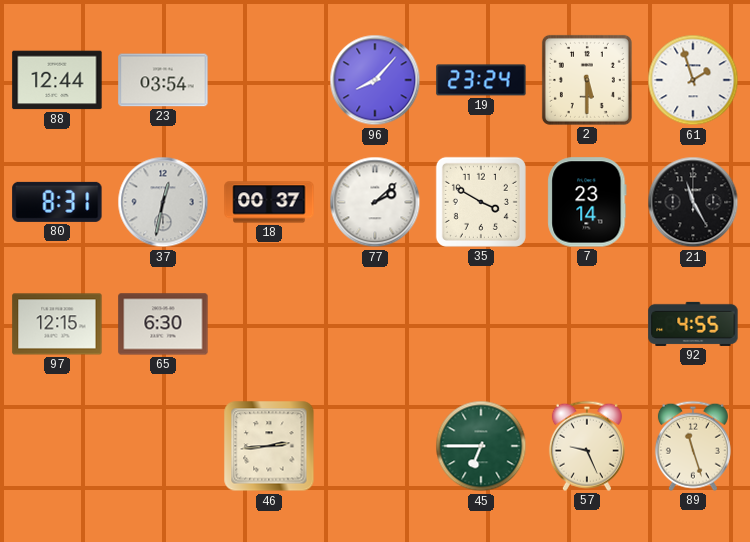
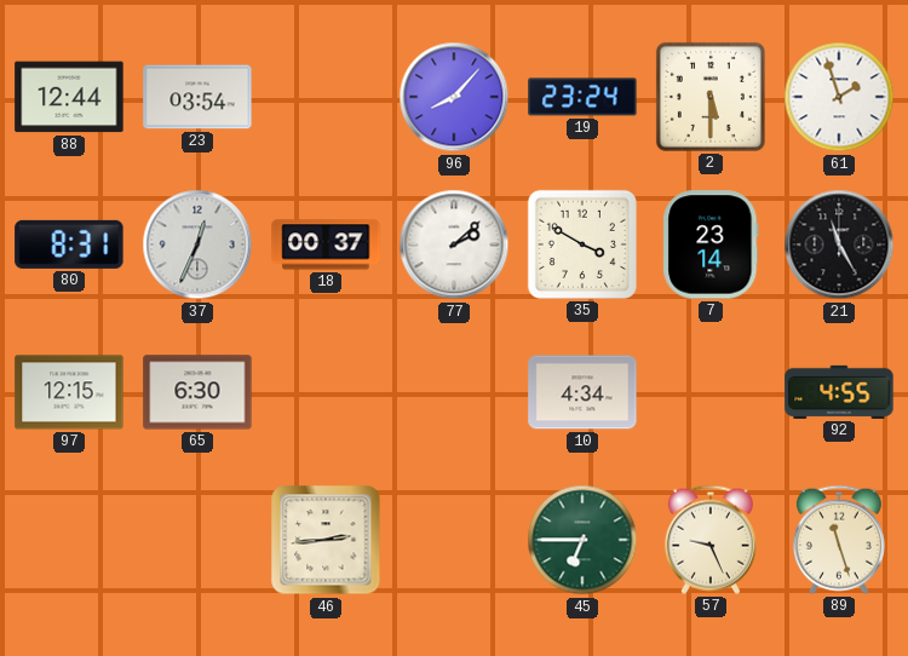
37: 12:32 -> 12:34
10: none -> 4:34
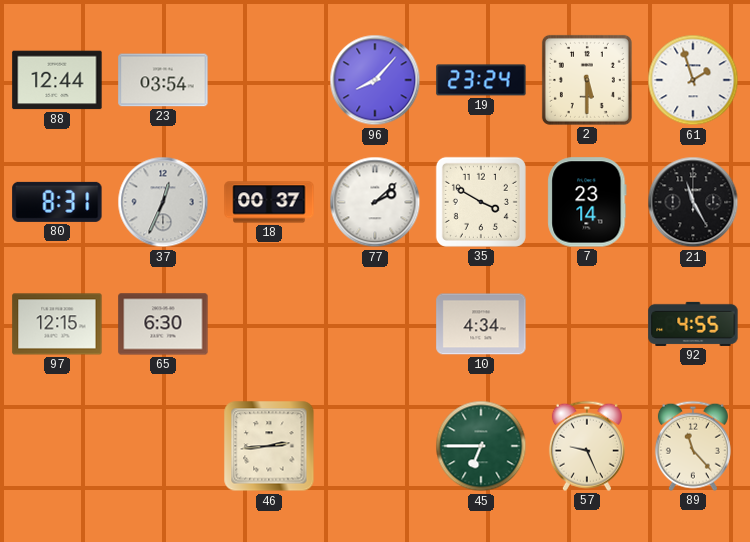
89: 11:27 -> 11:23
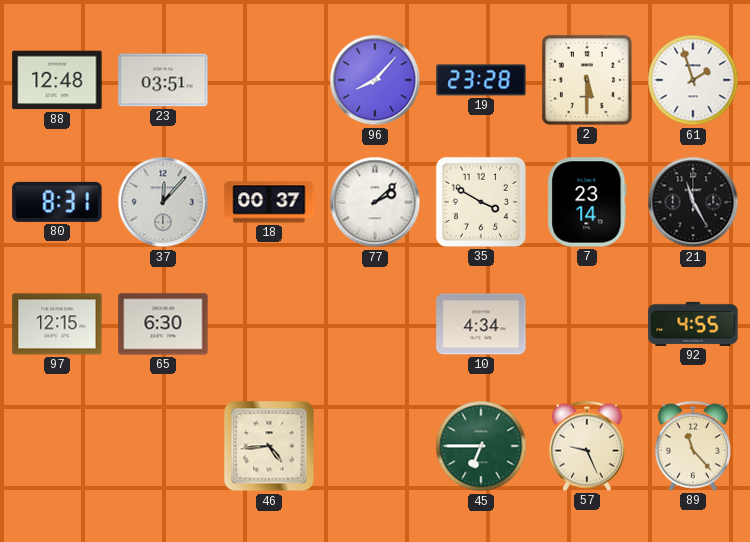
88: 12:44 -> 12:48
23: 03:54 -> 03:51
19: 23:24 -> 23:28
37: 12:34 -> 12:07
46: 2:44 -> 4:44
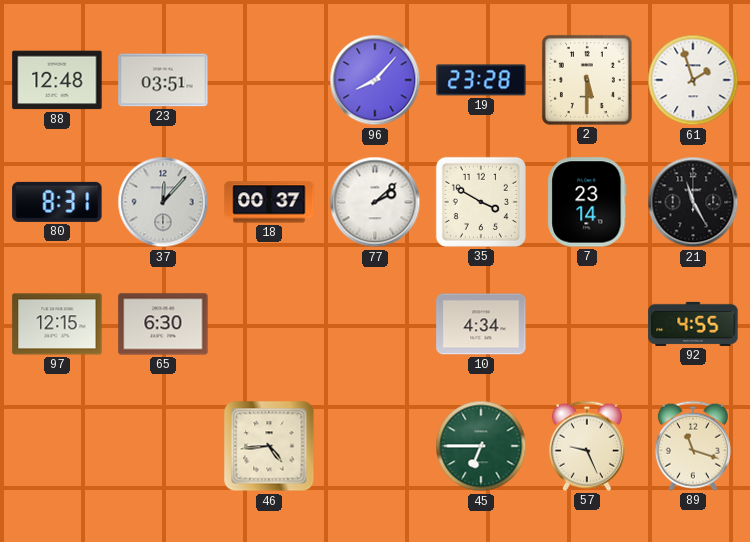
89: 11:23 -> 11:18
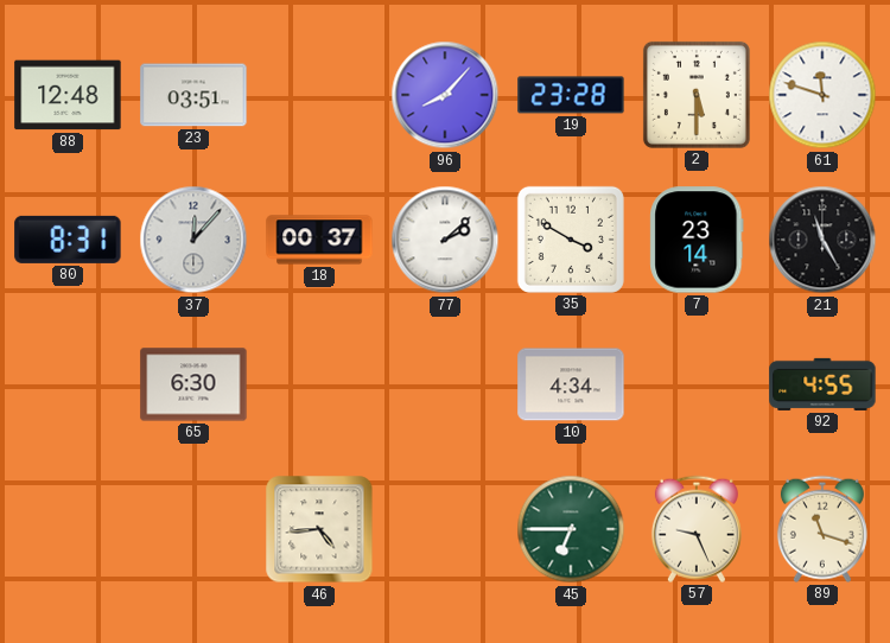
61: 1:57 -> 11:48
97: 12:15 -> none
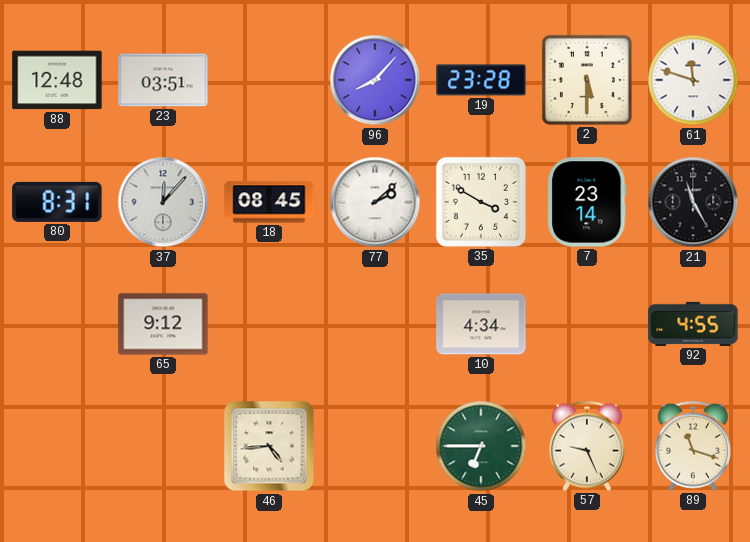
18: 00:37 -> 08:45
65: 6:30 -> 9:12
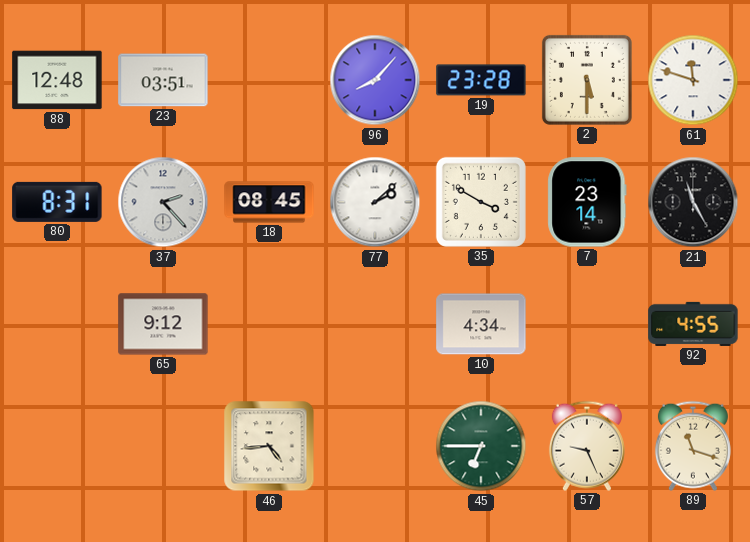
37: 12:07 -> 2:23
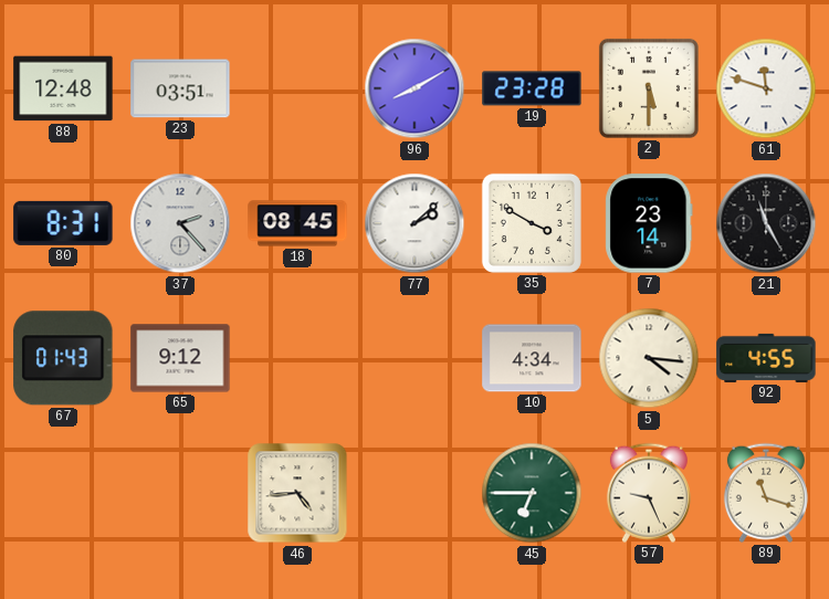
96: 8:07 -> 8:10
67: none -> 01:43
5: none -> 4:16
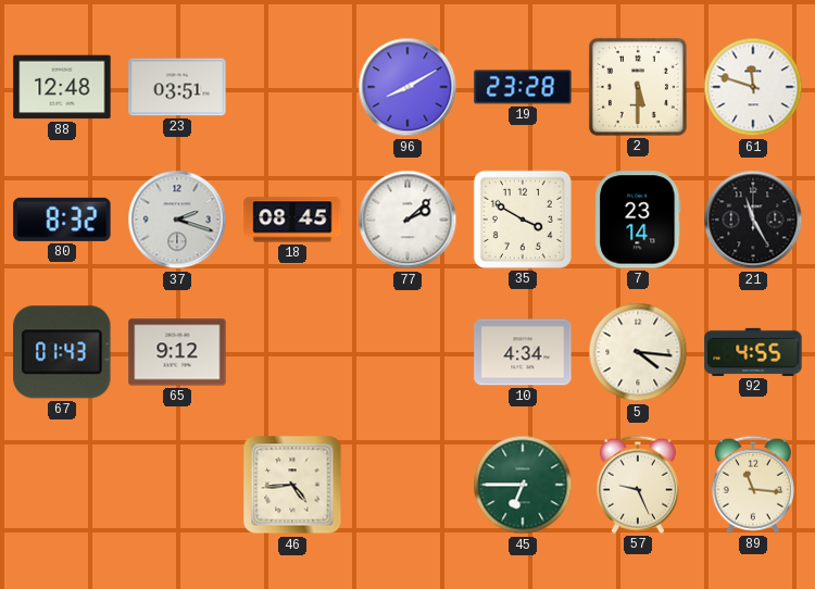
80: 8:31 -> 8:32
37: 2:23 -> 2:18
89: 11:18 -> 11:16
